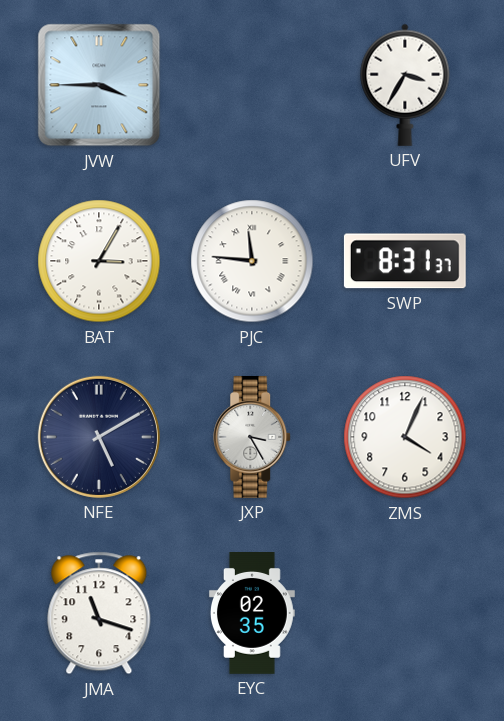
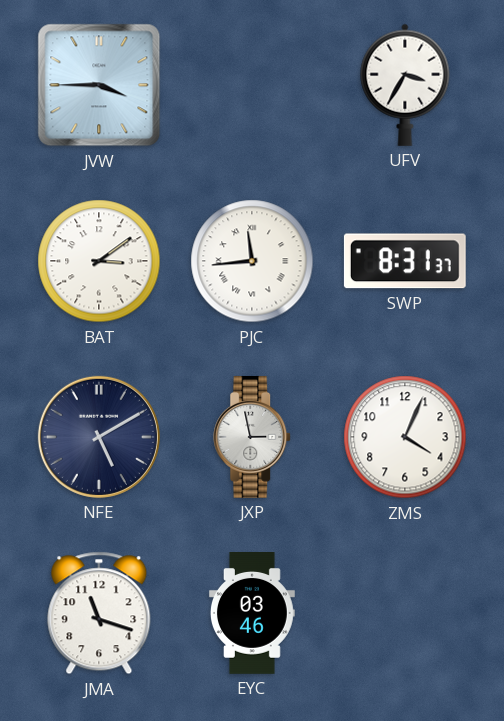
BAT: 3:05 -> 3:09
PJC: 11:46 -> 11:44
JXP: 3:25 -> 2:58
EYC: 02:35 -> 03:46
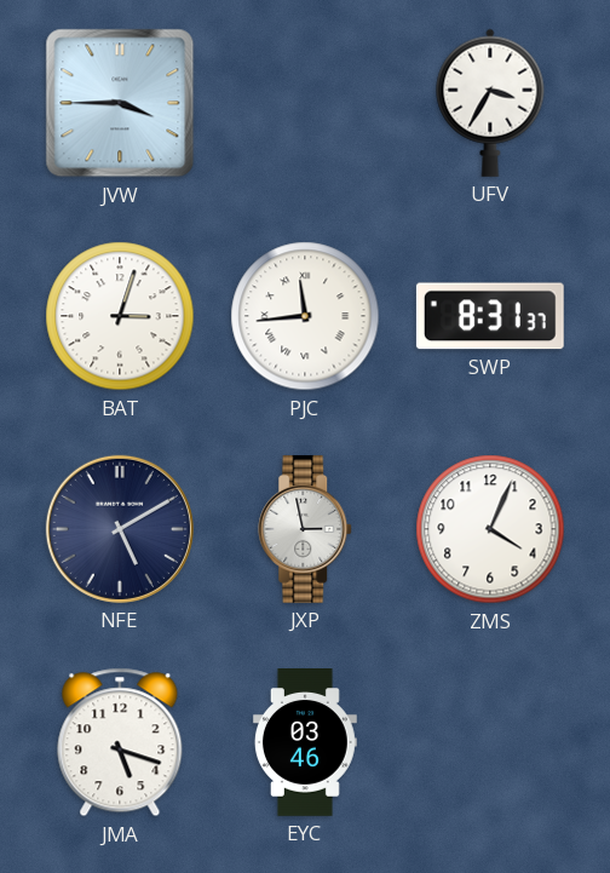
BAT: 3:09 -> 3:03
JMA: 11:18 -> 5:18
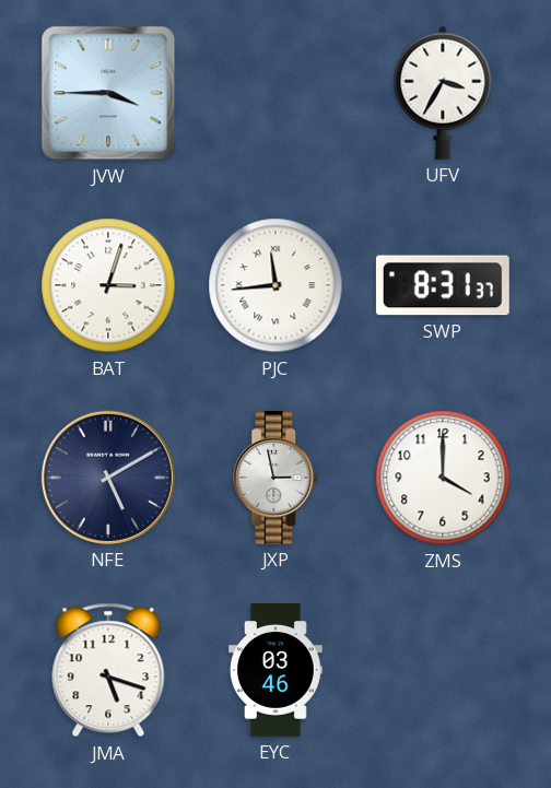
ZMS: 4:04 -> 4:00
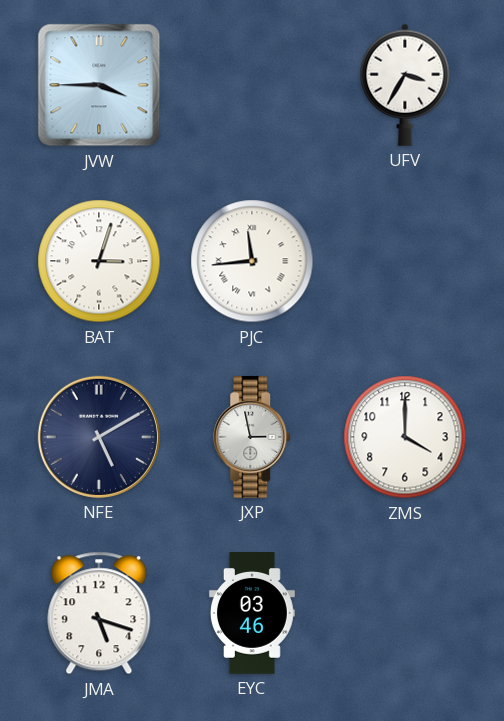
SWP: 8:31 -> none
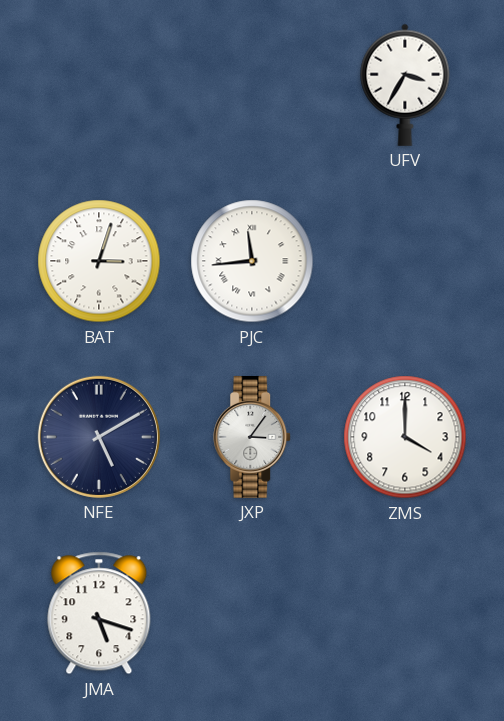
JVW: 3:45 -> none
JXP: 2:58 -> 3:06
EYC: 03:46 -> none
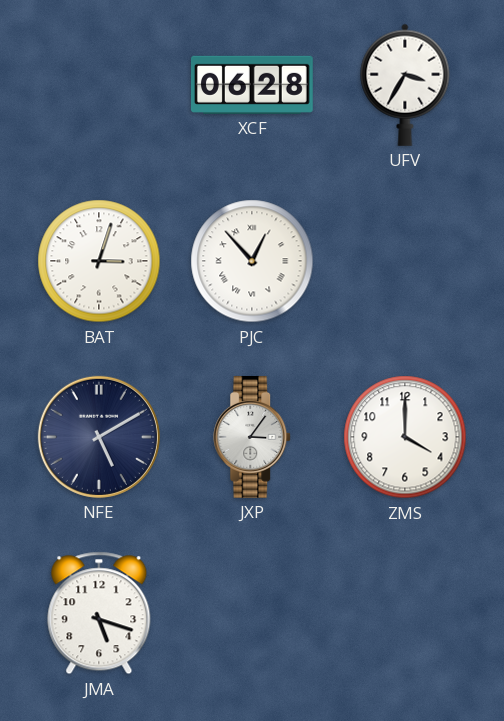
XCF: none -> 06:28
PJC: 11:44 -> 12:53
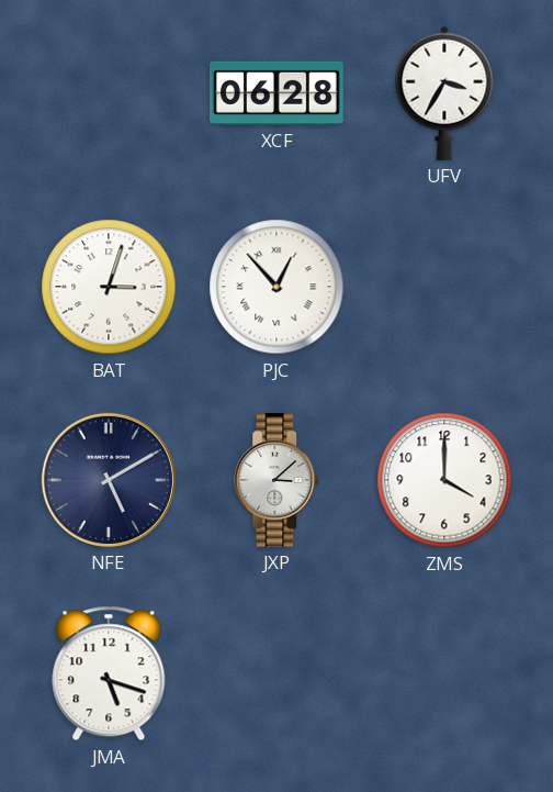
JXP: 3:06 -> 3:08
